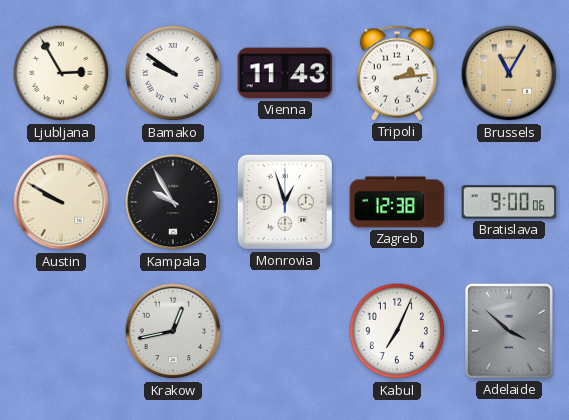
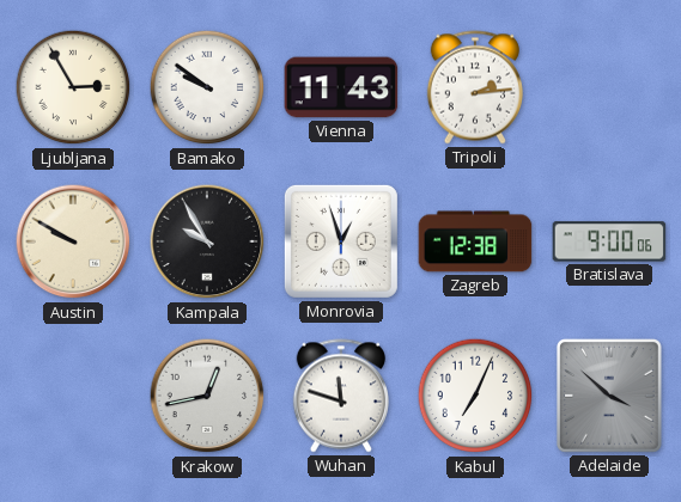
Brussels: 11:05 -> none
Wuhan: none -> 11:48
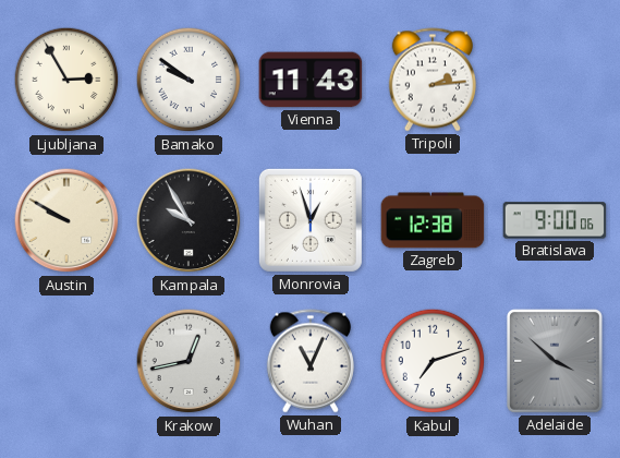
Wuhan: 11:48 -> 11:04
Kabul: 7:04 -> 7:12
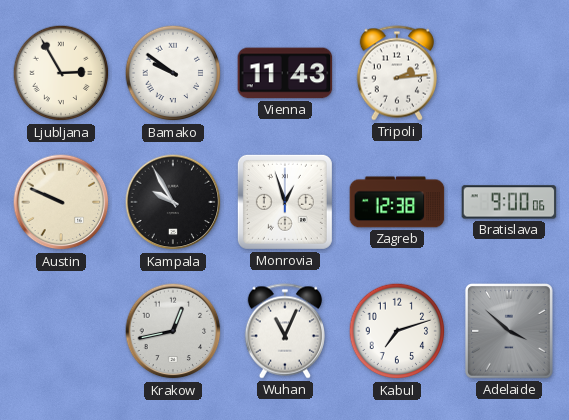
Austin: 9:50 -> 9:49
